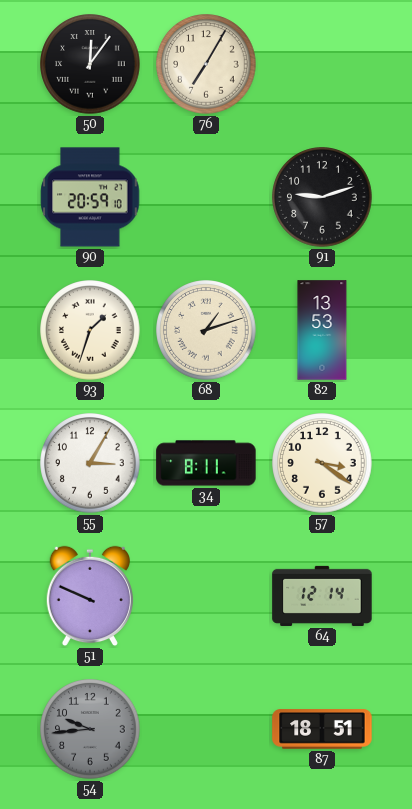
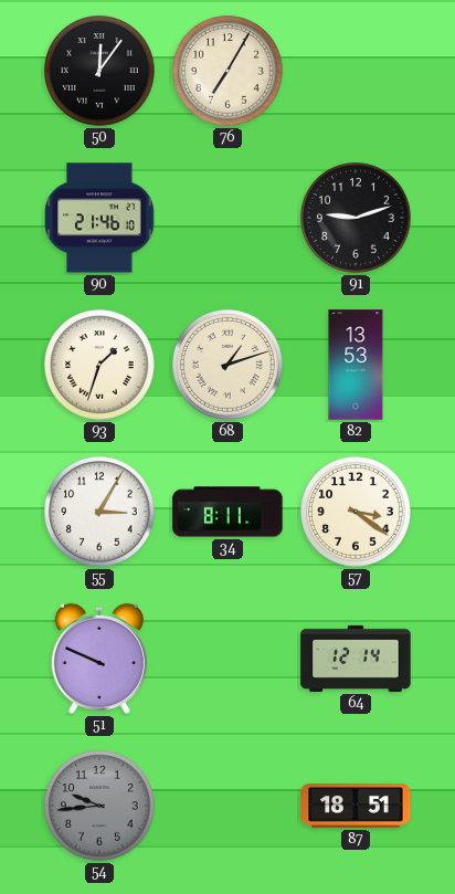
90: 20:59 -> 21:46
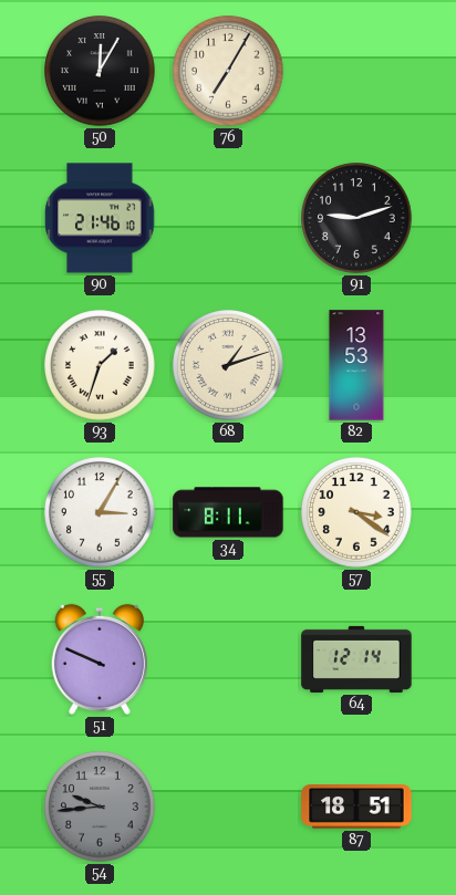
50: 12:06 -> 12:05
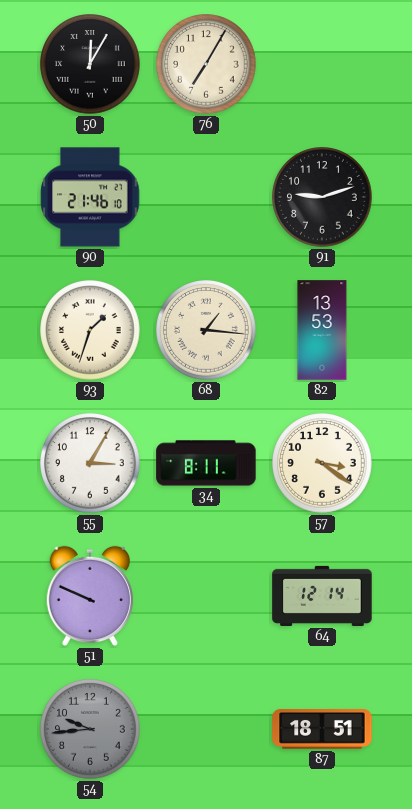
68: 1:12 -> 1:16
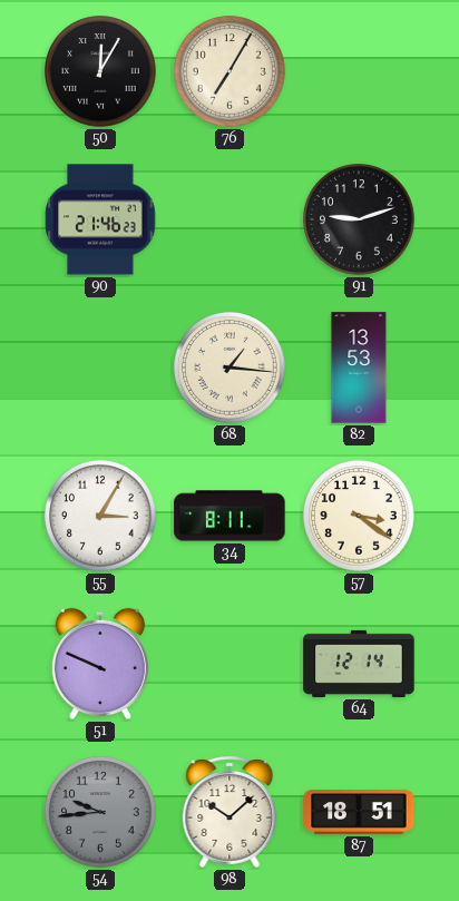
90: 21:46:10 -> 21:46:23
93: 1:33 -> none
98: none -> 10:08
